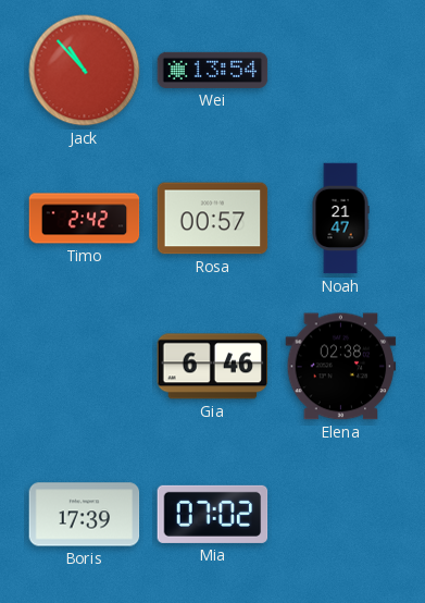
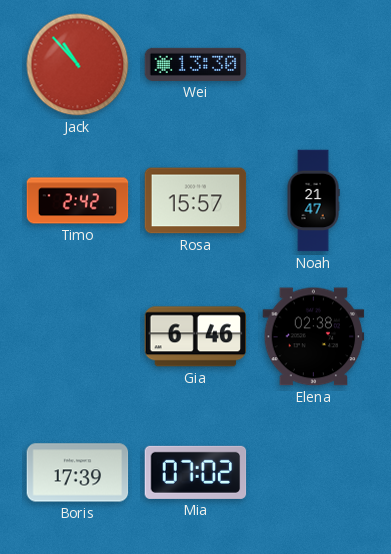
Wei: 13:54 -> 13:30
Rosa: 00:57 -> 15:57
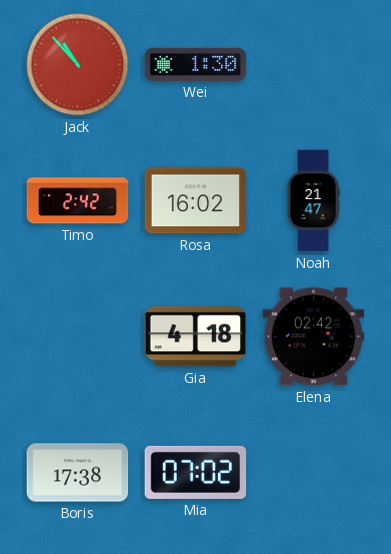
Wei: 13:30 -> 1:30
Rosa: 15:57 -> 16:02
Gia: 6:46 -> 4:18
Elena: 02:38 -> 02:42
Boris: 17:39 -> 17:38
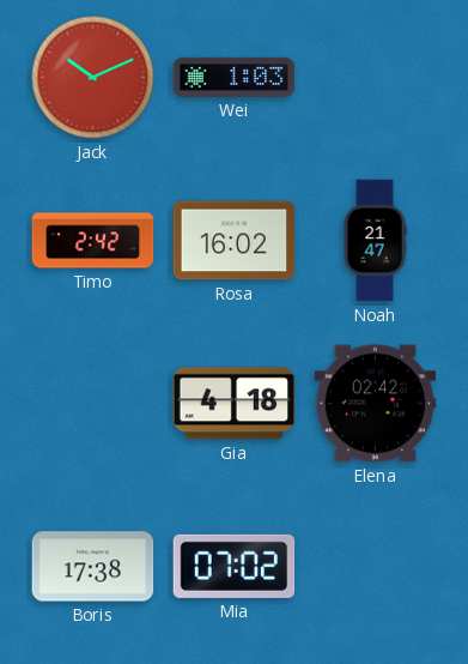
Jack: 10:53 -> 10:11
Wei: 1:30 -> 1:03
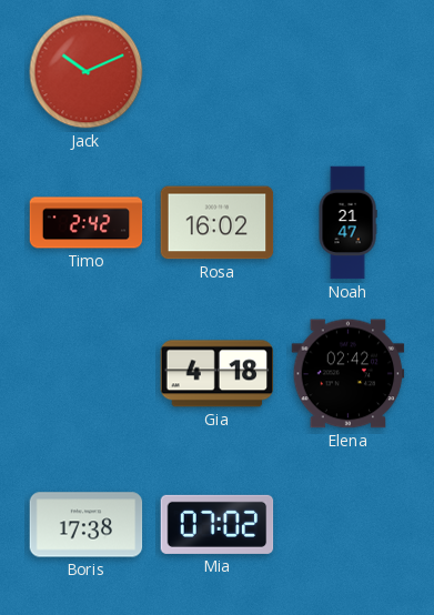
Wei: 1:03 -> none
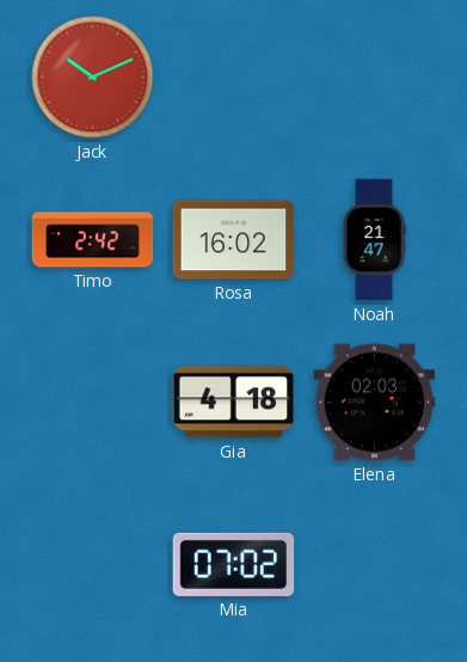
Elena: 02:42 -> 02:03
Boris: 17:38 -> none
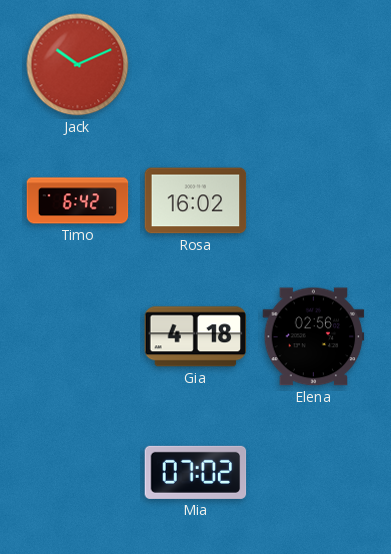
Timo: 2:42 -> 6:42
Noah: 21:47 -> none
Elena: 02:03 -> 02:56
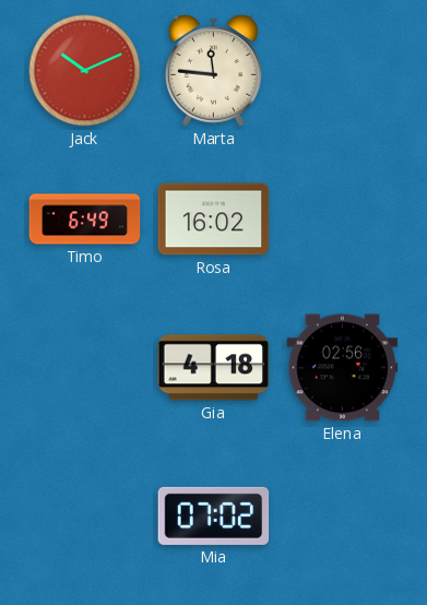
Marta: none -> 11:46
Timo: 6:42 -> 6:49
